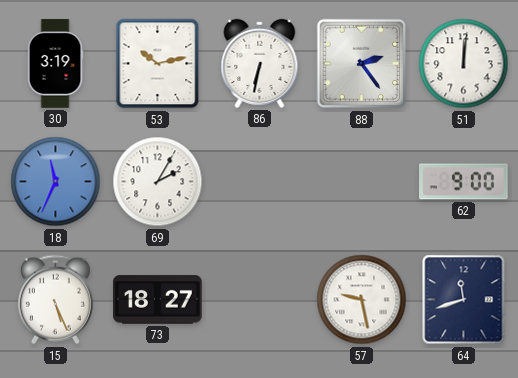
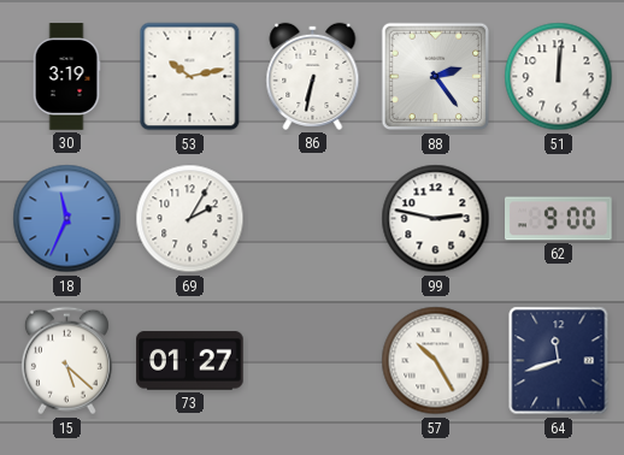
99: none -> 2:47
15: 5:26 -> 5:22
73: 18:27 -> 01:27
57: 9:28 -> 10:25
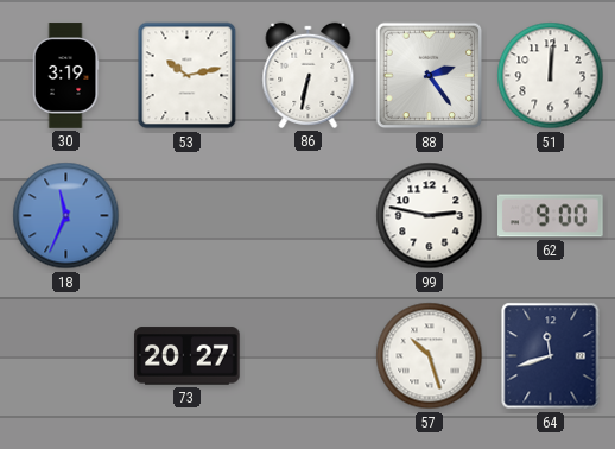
69: 2:05 -> none
15: 5:22 -> none
73: 01:27 -> 20:27
57: 10:25 -> 10:27
